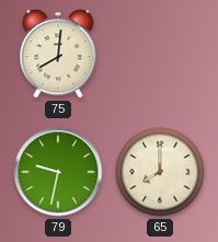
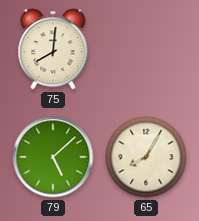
79: 9:32 -> 5:08
65: 8:00 -> 8:05
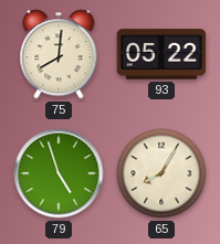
93: none -> 05:22
79: 5:08 -> 4:57
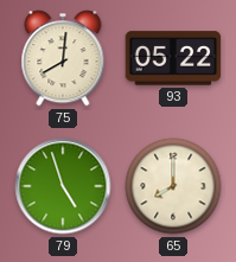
65: 8:05 -> 8:00
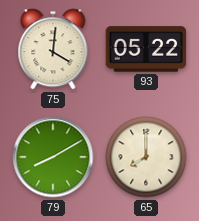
75: 8:01 -> 4:01
79: 4:57 -> 8:10
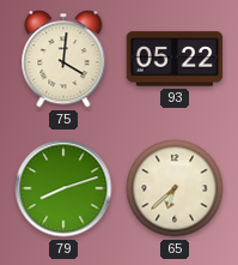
79: 8:10 -> 8:12
65: 8:00 -> 6:38
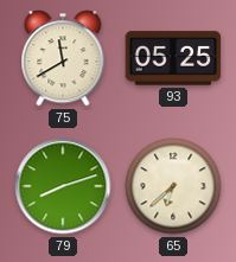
75: 4:01 -> 11:40
93: 05:22 -> 05:25
